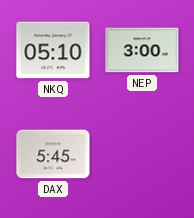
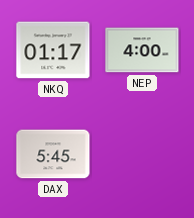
NKQ: 05:10 -> 01:17
NEP: 3:00 -> 4:00
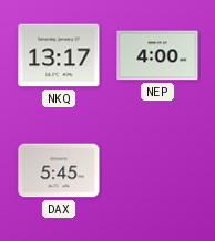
NKQ: 01:17 -> 13:17
